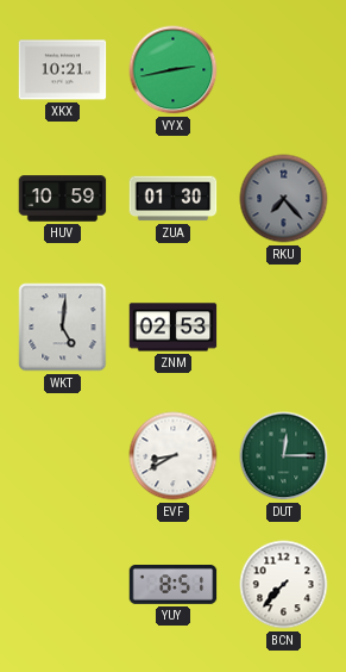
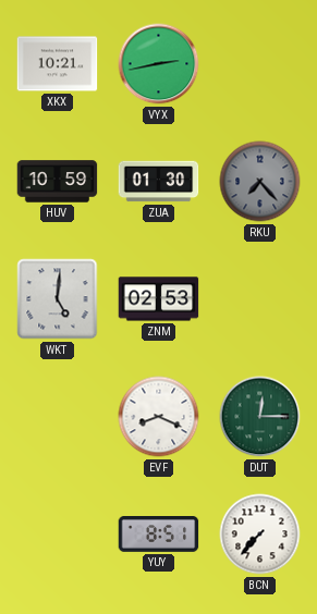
EVF: 8:40 -> 8:19
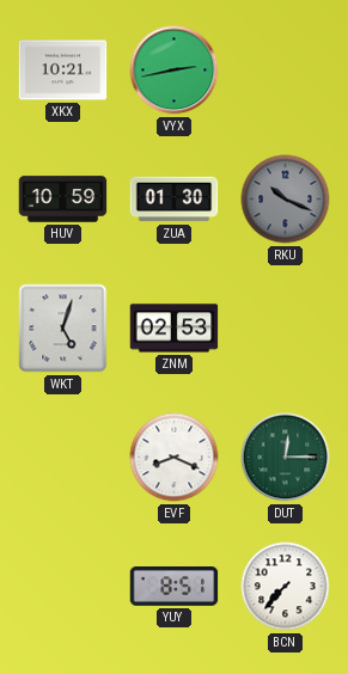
RKU: 7:23 -> 10:19
WKT: 5:01 -> 5:03
